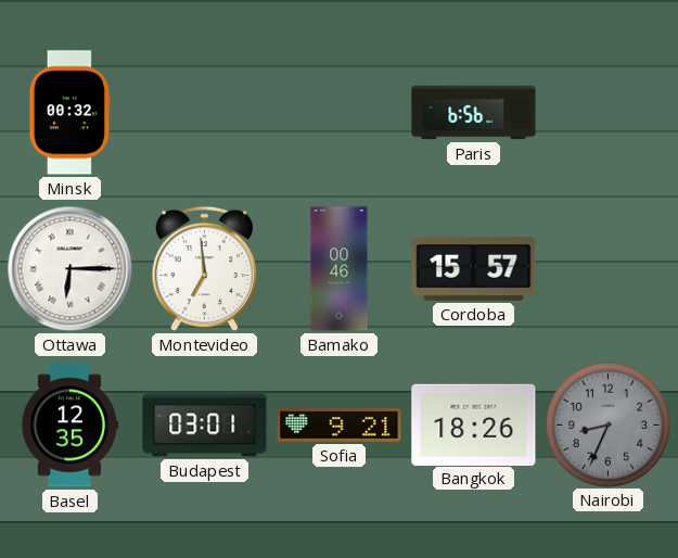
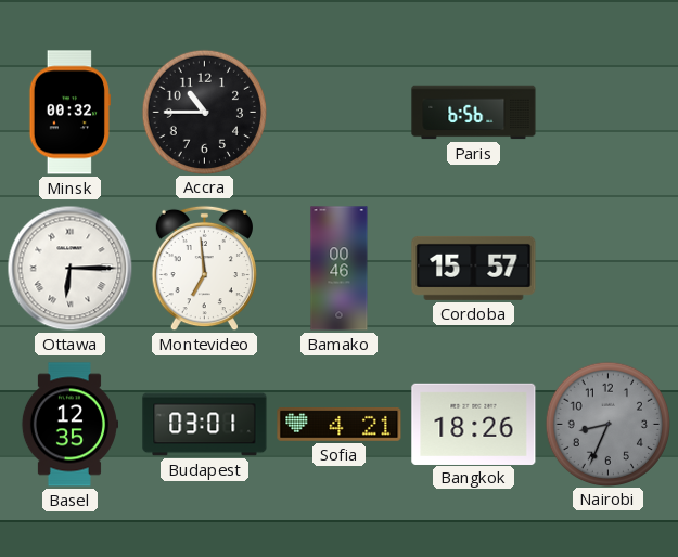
Accra: none -> 10:45
Sofia: 9:21 -> 4:21
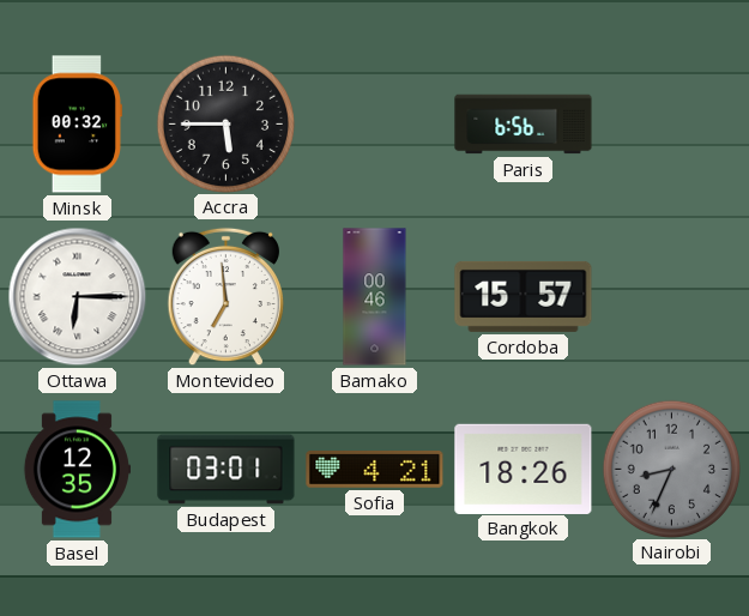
Accra: 10:45 -> 5:45
